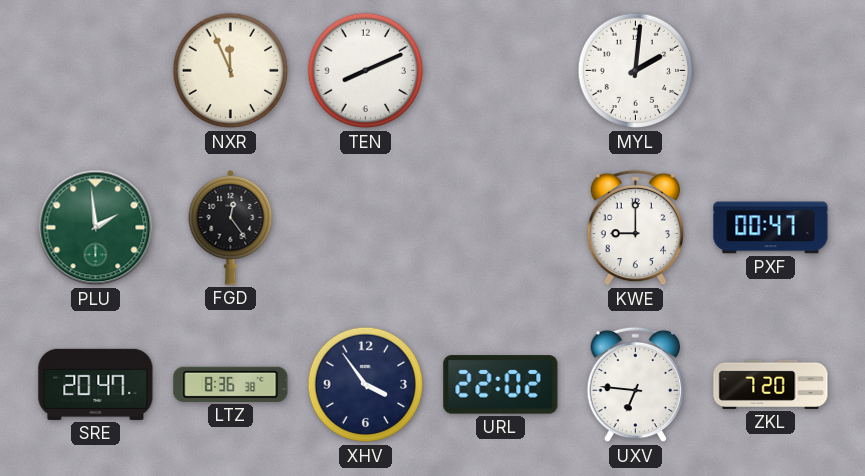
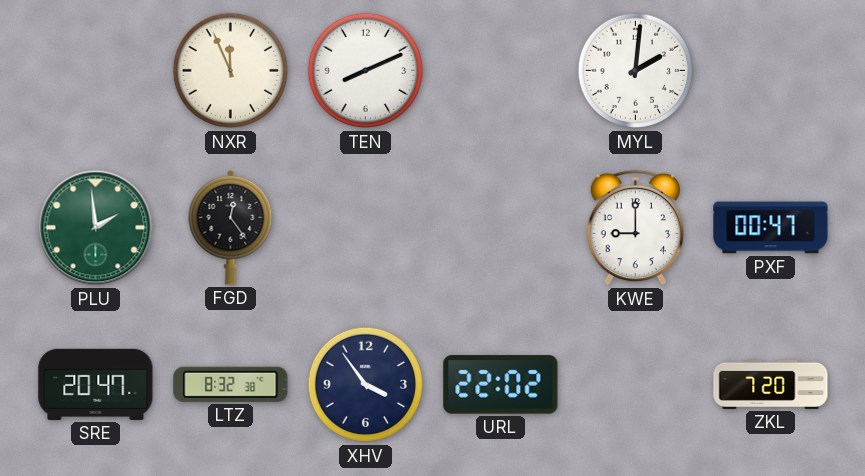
LTZ: 8:36 -> 8:32
UXV: 6:46 -> none
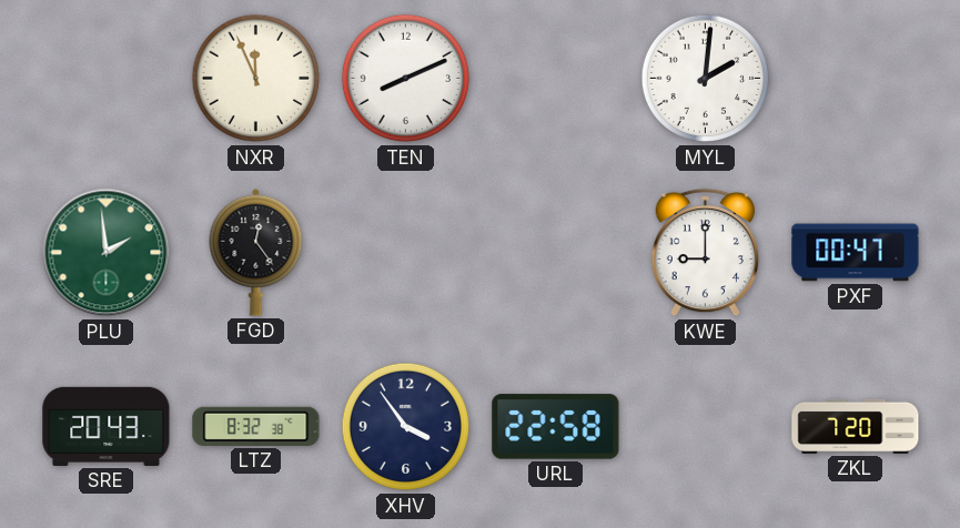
SRE: 20:47 -> 20:43
URL: 22:02 -> 22:58
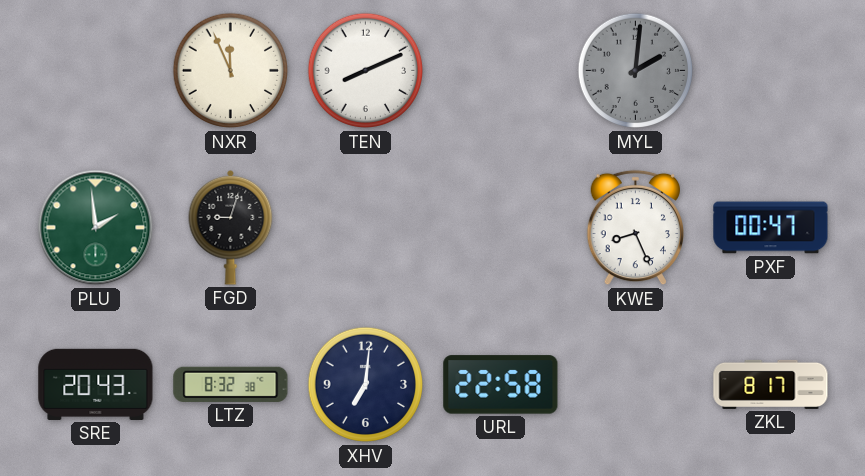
MYL dial: white -> grey
FGD: 12:24 -> 9:03
KWE: 9:00 -> 8:26
XHV: 3:54 -> 7:01
ZKL: 7:20 -> 8:17
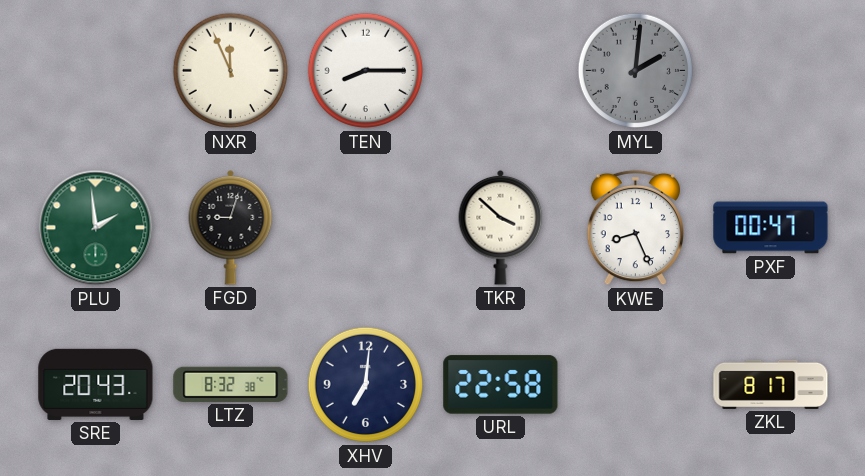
TEN: 8:11 -> 8:15
TKR: none -> 3:52
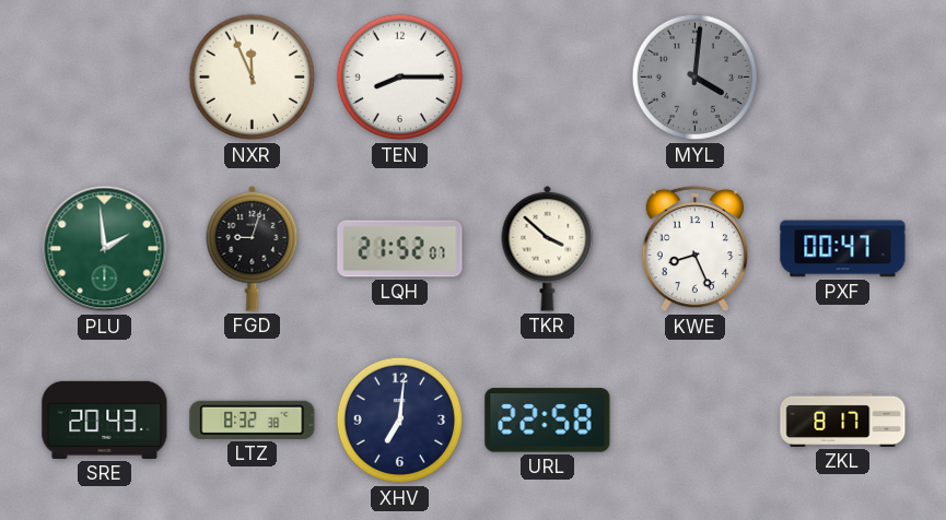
MYL: 2:01 -> 4:01
LQH: none -> 21:52
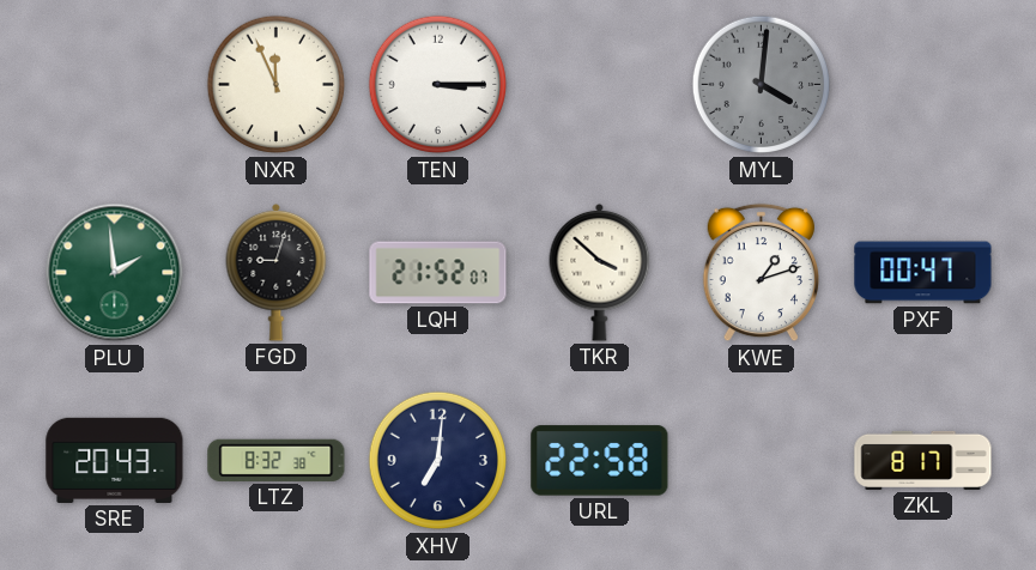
TEN: 8:15 -> 3:15
KWE: 8:26 -> 1:12
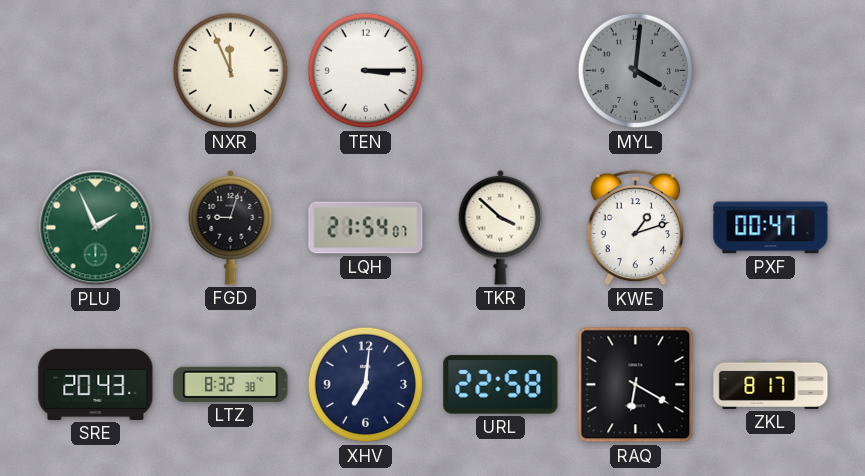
PLU: 1:59 -> 1:56
LQH: 21:52 -> 21:54
RAQ: none -> 6:20
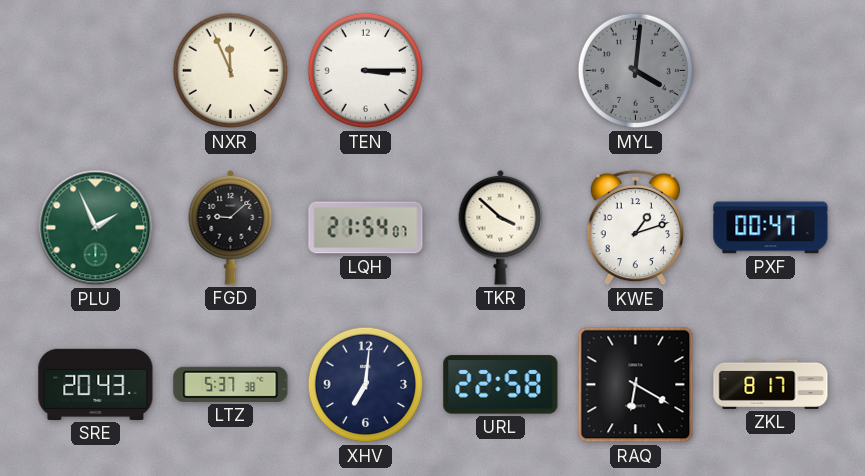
FGD: 9:03 -> 9:08
LTZ: 8:32 -> 5:37
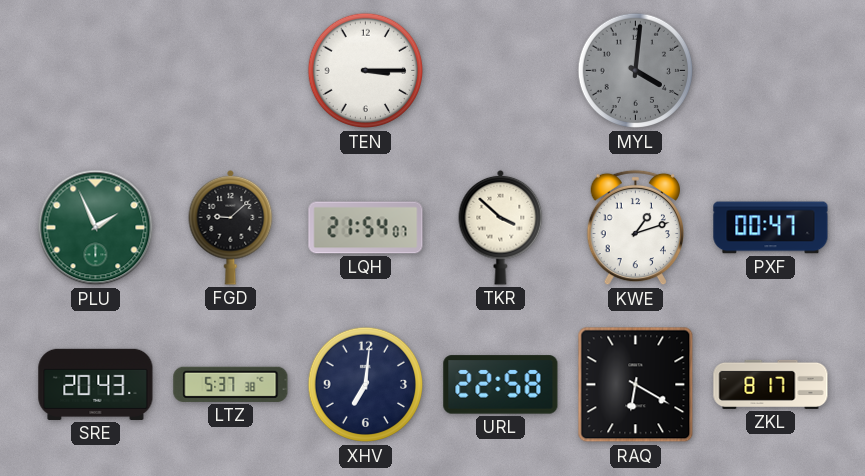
NXR: 11:56 -> none
